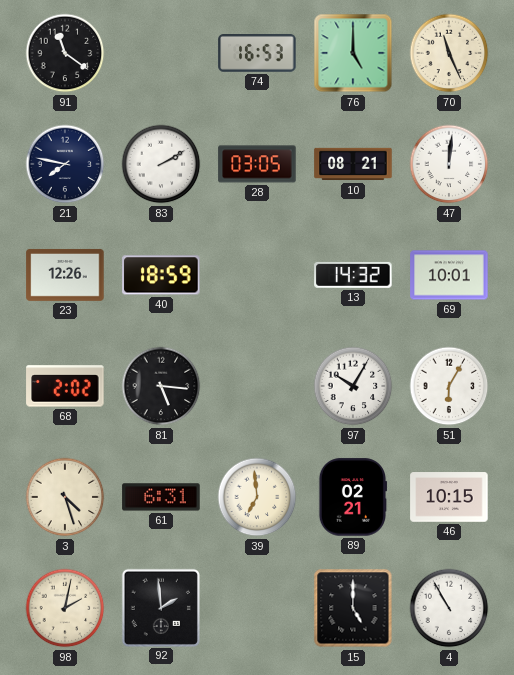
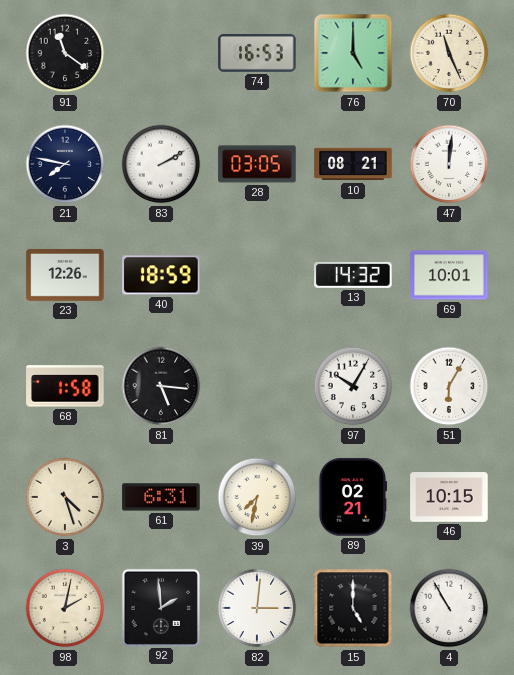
68: 2:02 -> 1:58
39: 6:59 -> 7:32
82: none -> 3:01
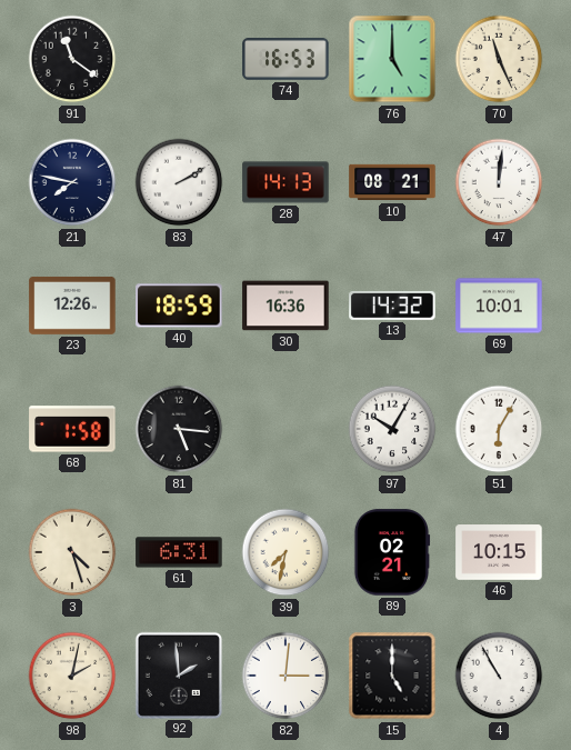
28: 03:05 -> 14:13
30: none -> 16:36
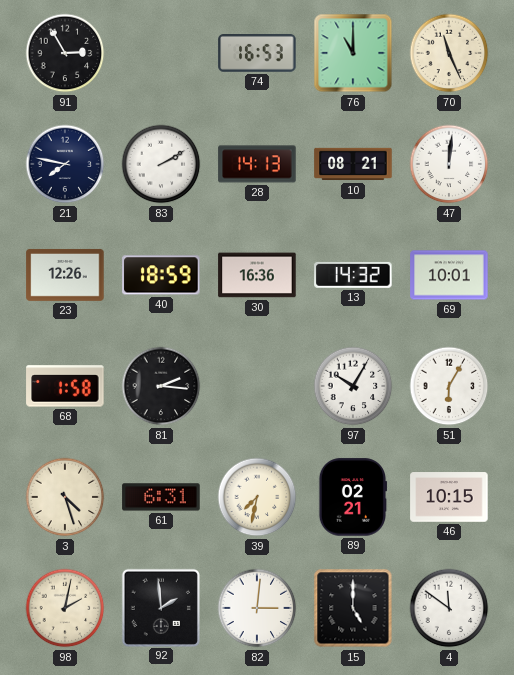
91: 11:21 -> 2:55
76: 5:00 -> 11:00
81: 5:16 -> 2:16
4: 10:55 -> 11:51
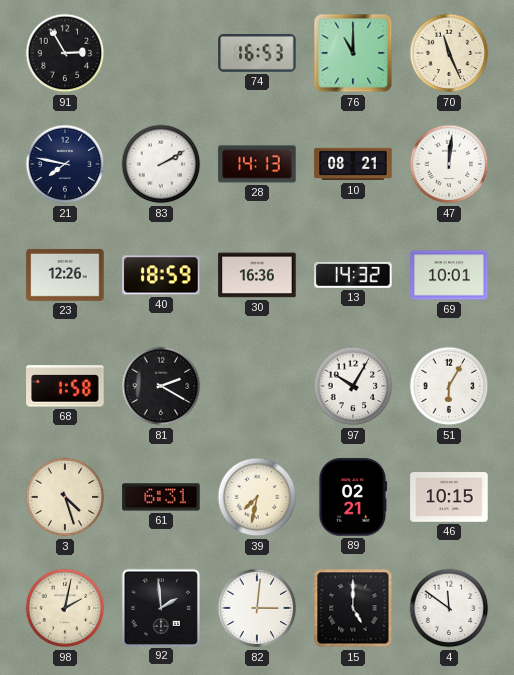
81: 2:16 -> 2:20
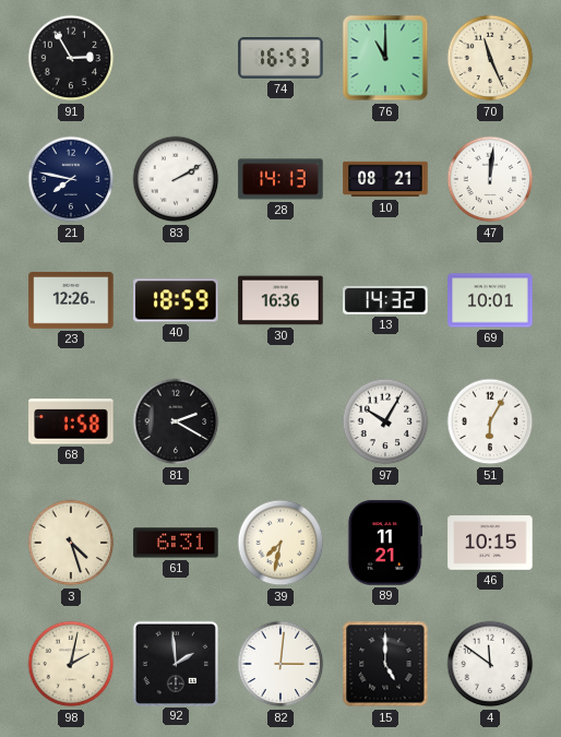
89: 02:21 -> 11:21
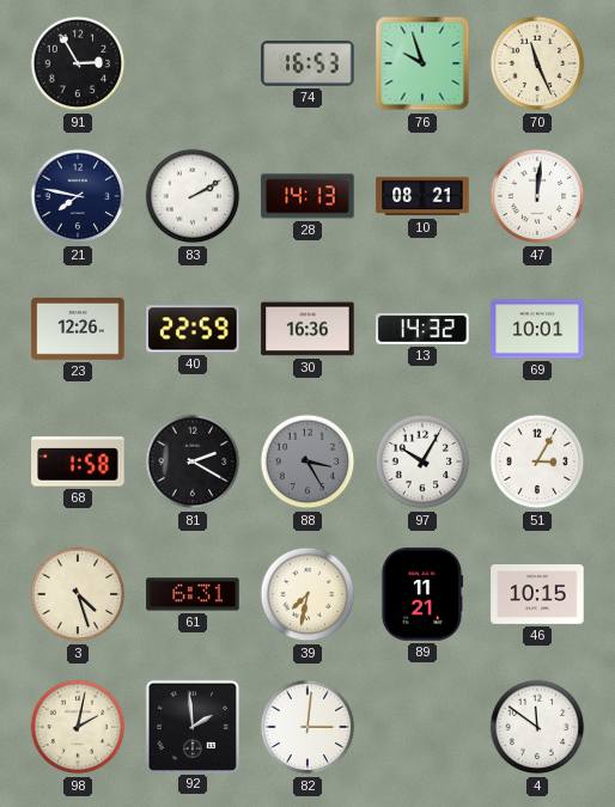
76: 11:00 -> 9:57
40: 18:59 -> 22:59
88: none -> 3:25
51: 6:05 -> 3:05
15: 5:00 -> none
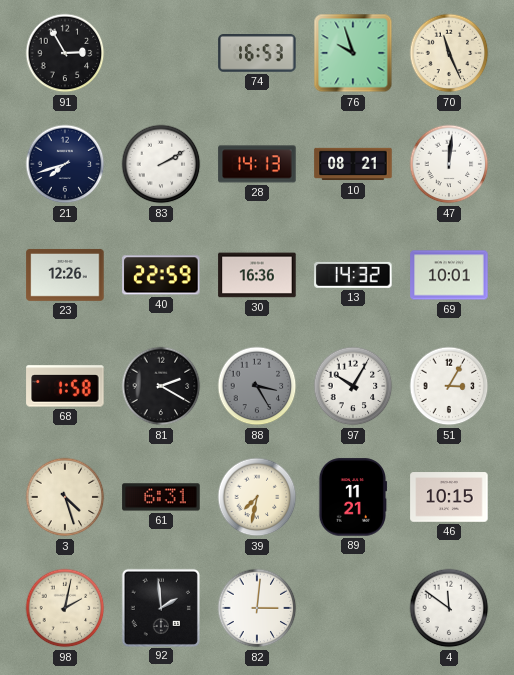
21: 7:47 -> 7:42
